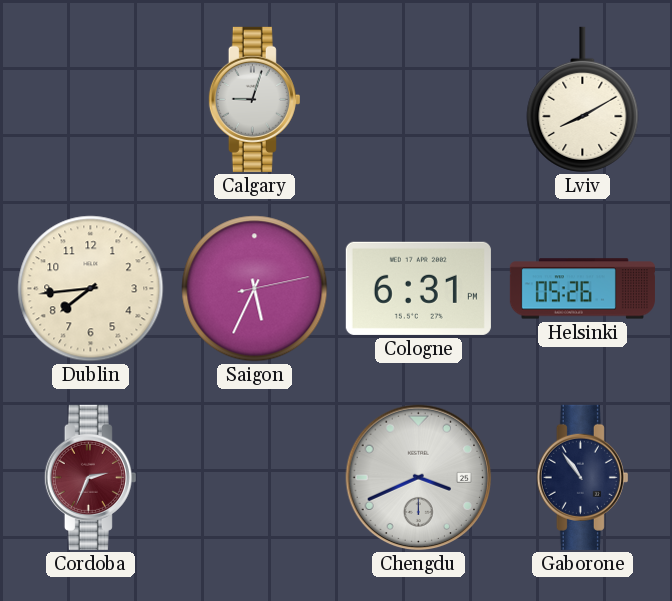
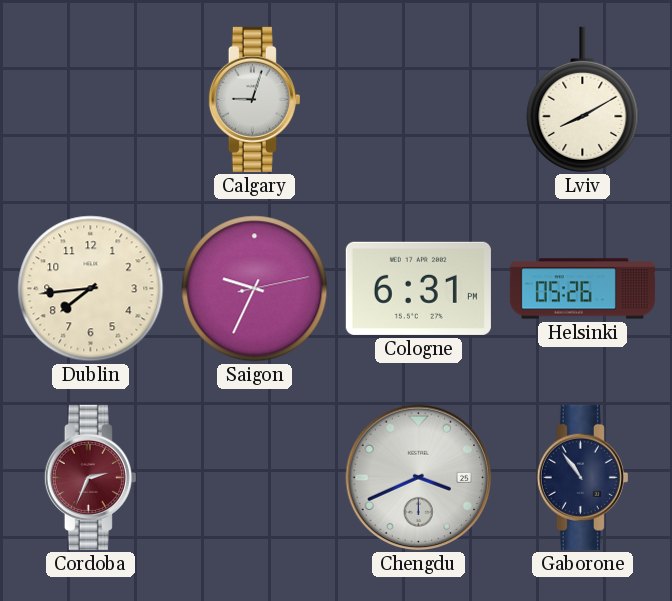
Saigon: 5:34 -> 9:34
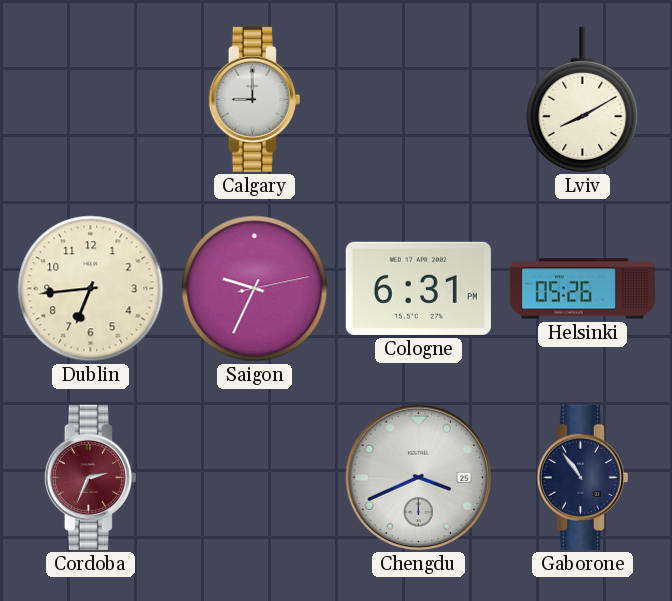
Calgary: 9:03 -> 9:00
Dublin: 7:44 -> 6:44
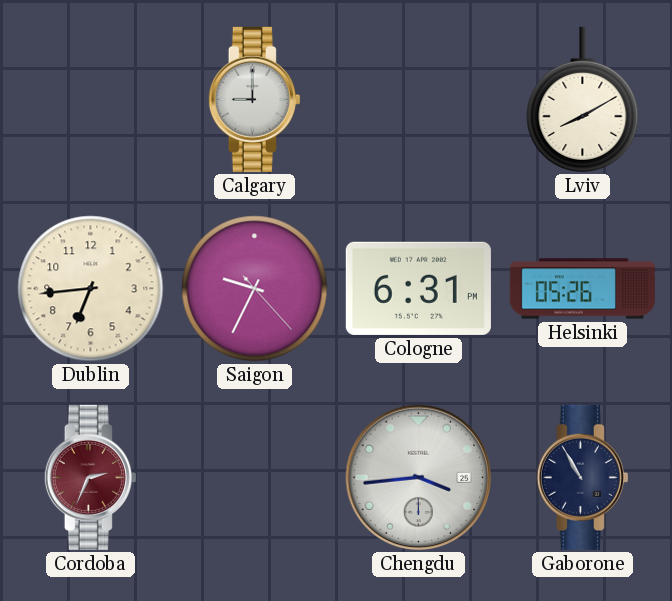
Saigon: 9:34:13 -> 9:34:23
Chengdu: 3:41 -> 3:44
Gaborone: 10:54 -> 10:55
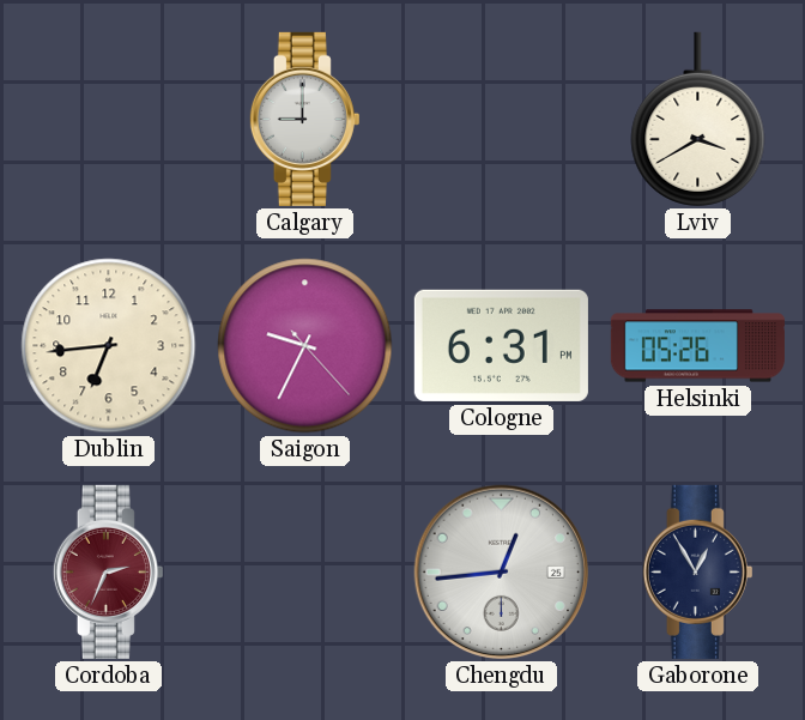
Lviv: 8:10 -> 3:40
Chengdu: 3:44 -> 12:44
Gaborone: 10:55 -> 12:55
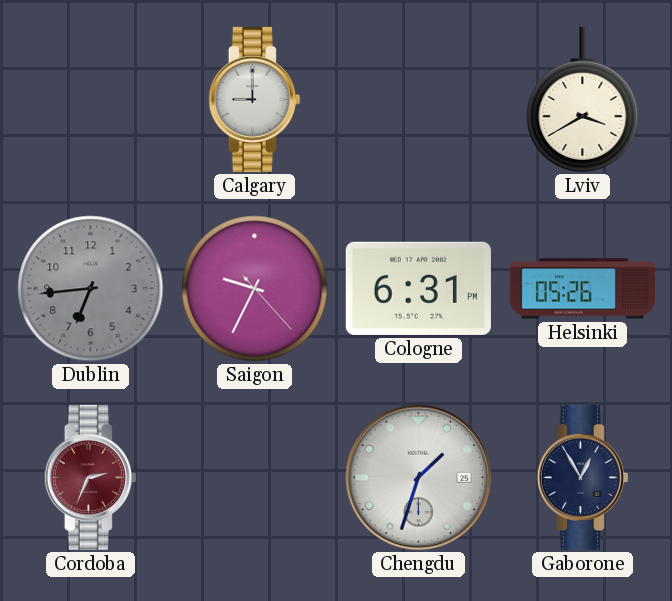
Dublin dial: cream -> grey
Chengdu: 12:44 -> 1:33
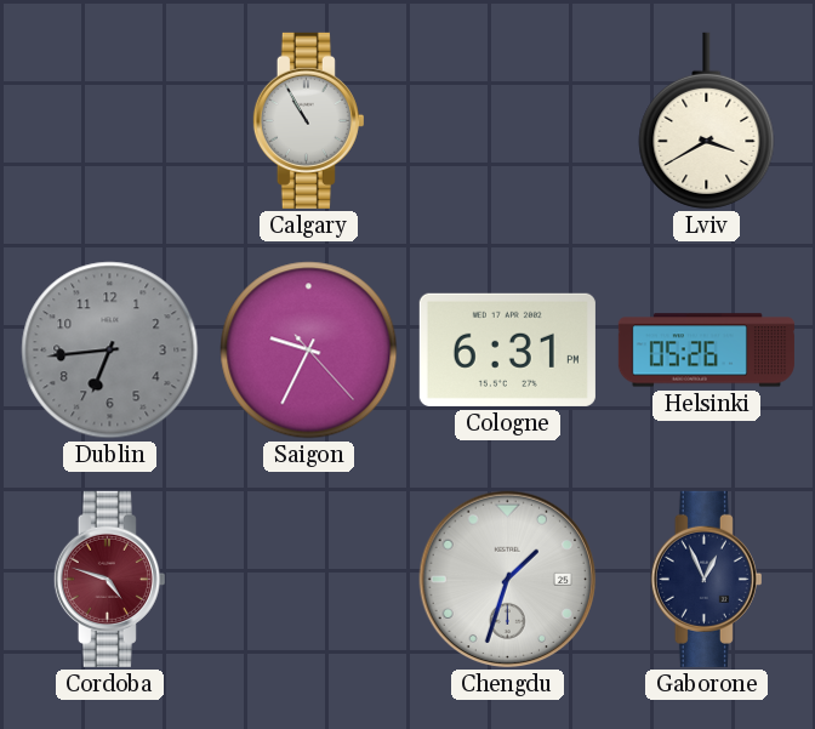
Calgary: 9:00 -> 10:55
Cordoba: 2:34 -> 4:48
Gaborone: 12:55 -> 12:56
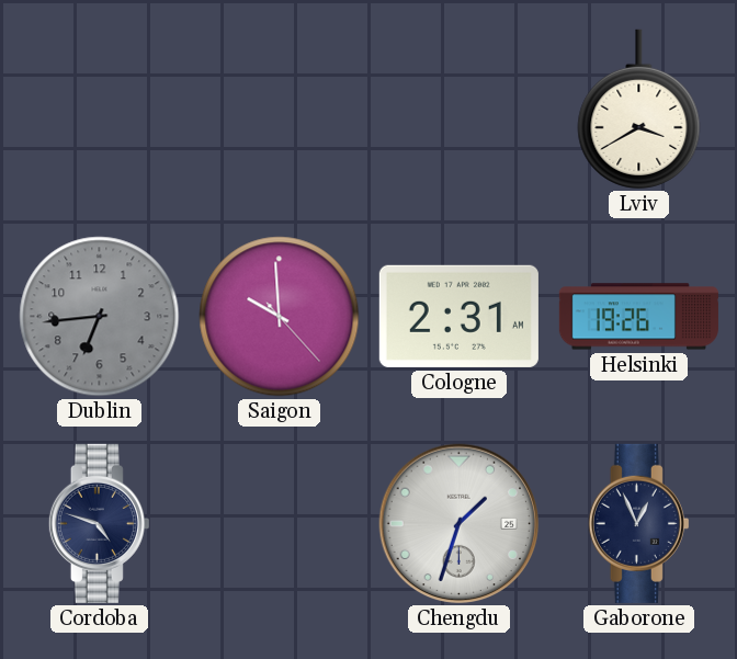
Calgary: 10:55 -> none
Saigon: 9:34 -> 9:59
Cologne: 6:31 -> 2:31
Helsinki: 05:26 -> 19:26
Cordoba dial: burgundy -> navy
